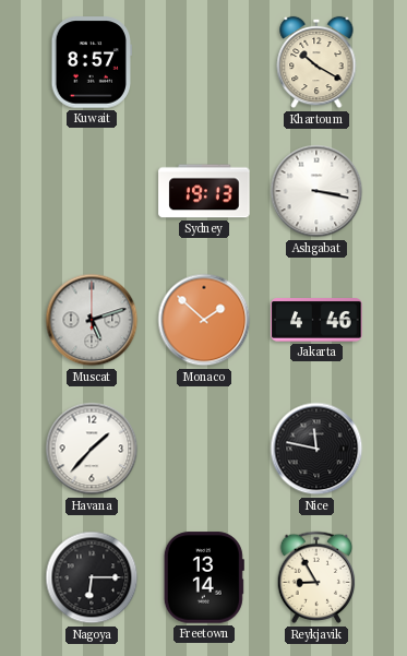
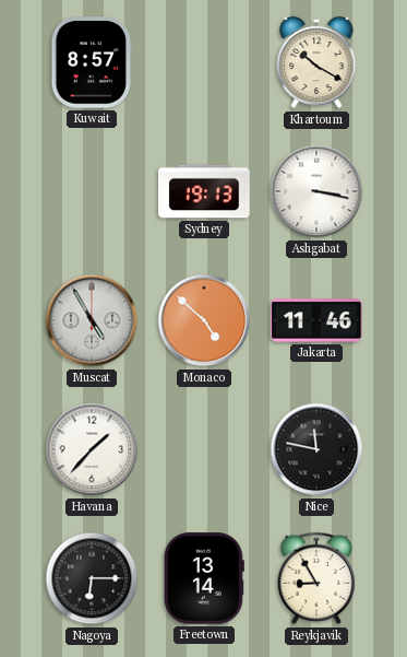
Muscat: 5:12 -> 4:55
Monaco: 1:52 -> 4:52
Jakarta: 4:46 -> 11:46
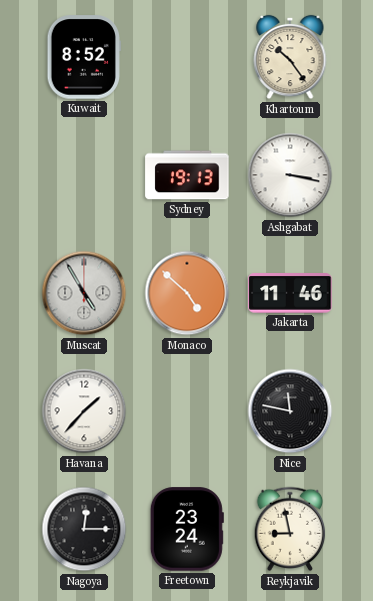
Kuwait: 8:57 -> 8:52
Khartoum: 10:20 -> 10:24
Nagoya: 6:15 -> 12:15
Freetown: 13:14 -> 23:24
Reykjavik: 8:55 -> 8:58
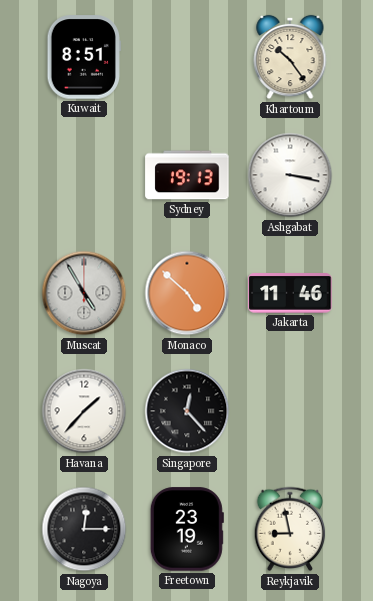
Kuwait: 8:52 -> 8:51
Singapore: none -> 12:23
Nice: 11:47 -> none
Freetown: 23:24 -> 23:19
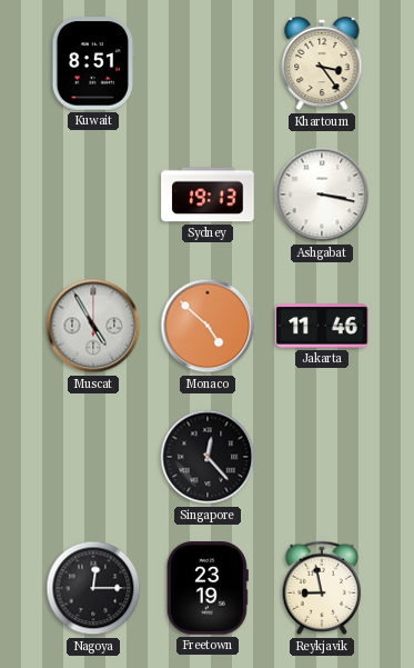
Khartoum: 10:24 -> 3:24
Havana: 1:37 -> none
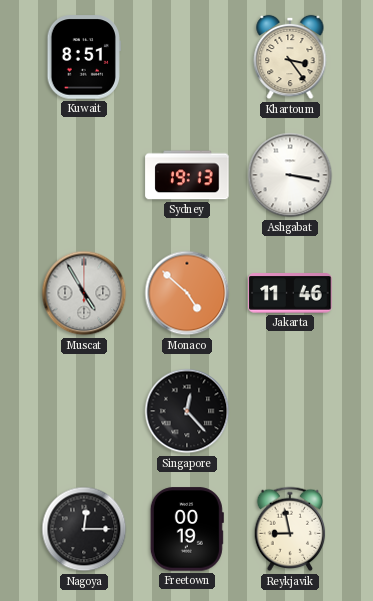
Freetown: 23:19 -> 00:19
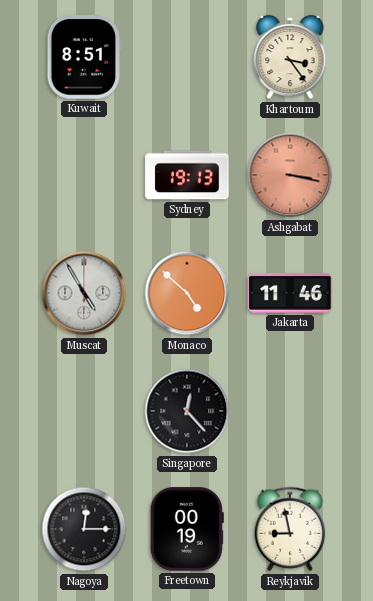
Ashgabat dial: white -> salmon
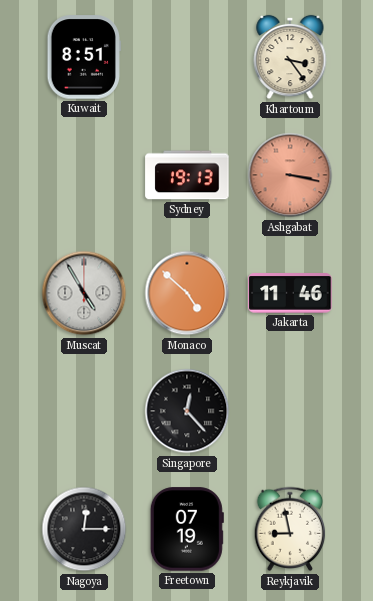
Freetown: 00:19 -> 07:19
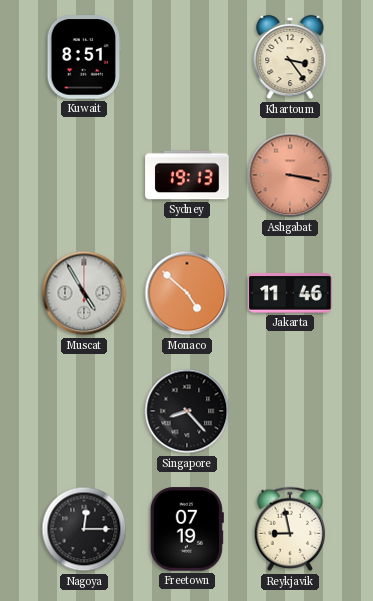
Singapore: 12:23 -> 8:23
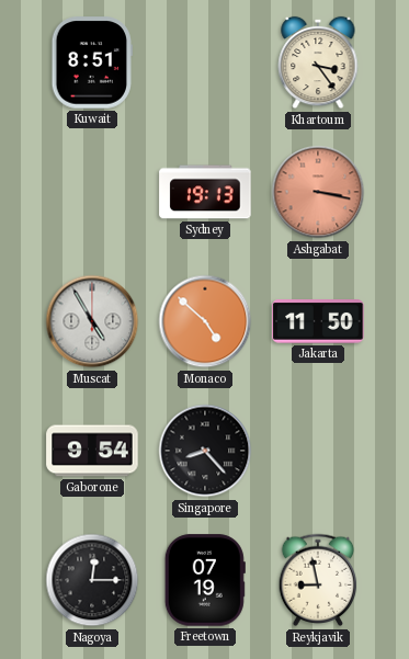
Jakarta: 11:46 -> 11:50
Gaborone: none -> 9:54
